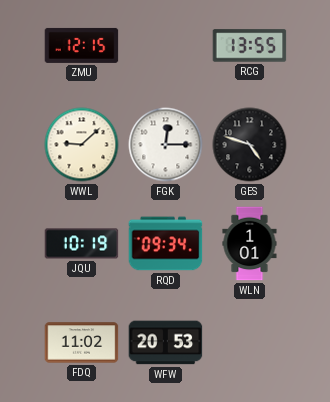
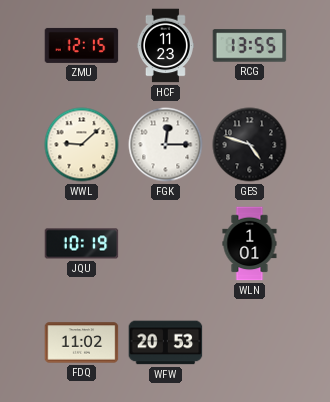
HCF: none -> 11:23
RQD: 09:34 -> none
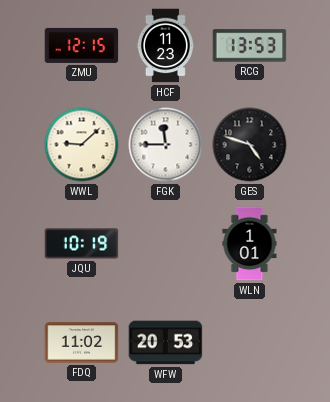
RCG: 13:55 -> 13:53
FGK: 12:15 -> 11:45
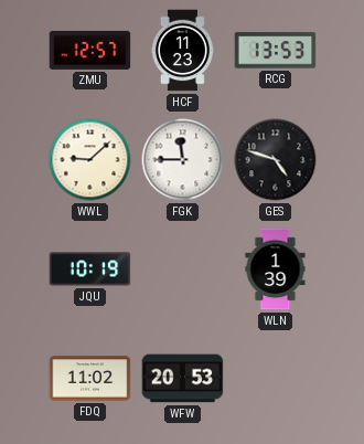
ZMU: 12:15 -> 12:57
WLN: 1:01 -> 1:39
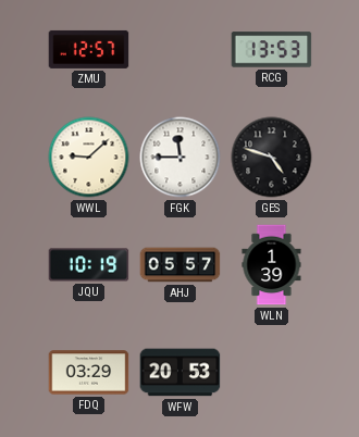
HCF: 11:23 -> none
AHJ: none -> 05:57
FDQ: 11:02 -> 03:29
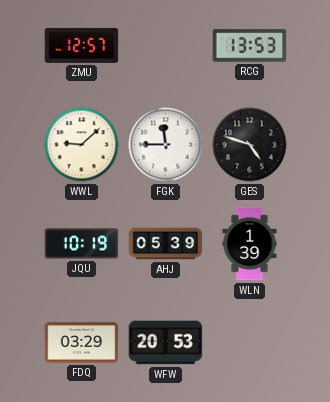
AHJ: 05:57 -> 05:39
